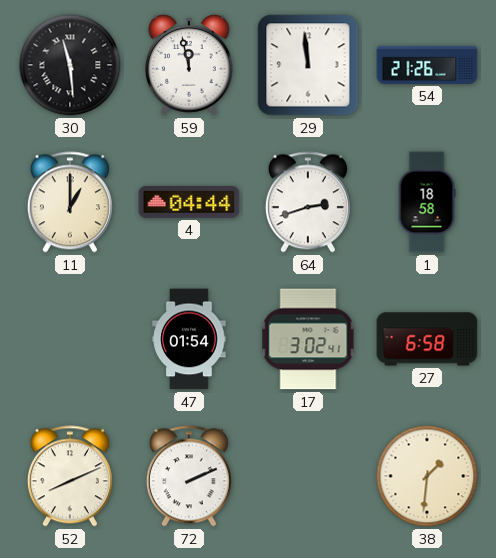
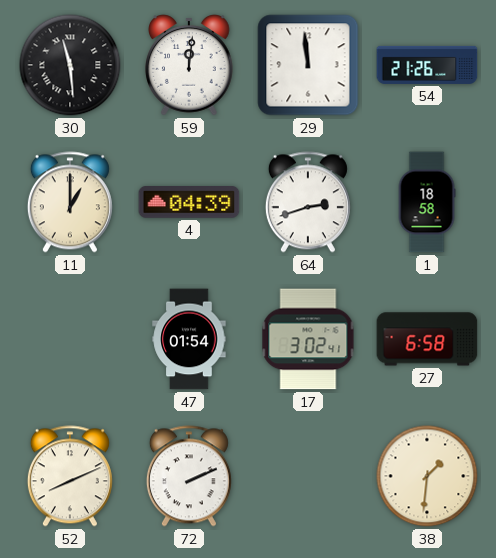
59: 11:58 -> 12:01
4: 04:44 -> 04:39
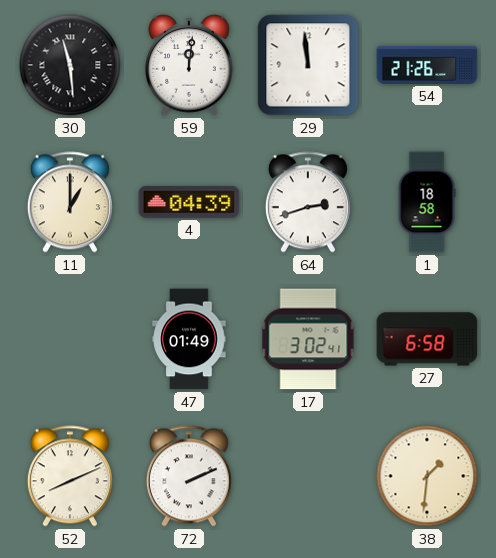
47: 01:54 -> 01:49
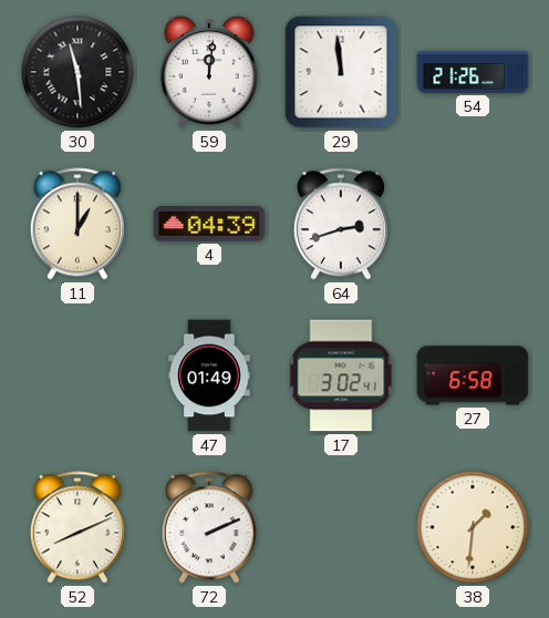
1: 18:58 -> none
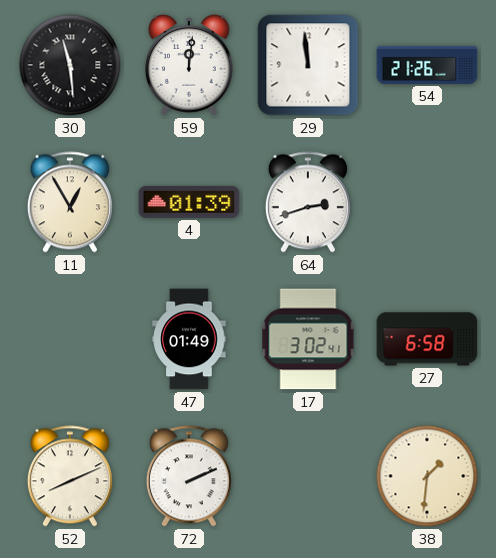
11: 1:00 -> 12:55
4: 04:39 -> 01:39
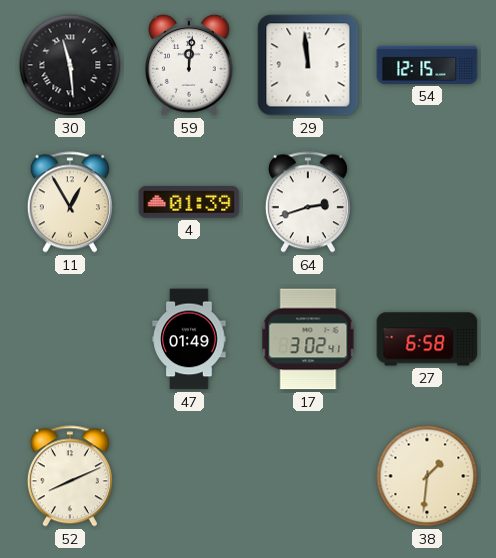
54: 21:26 -> 12:15
72: 2:11 -> none
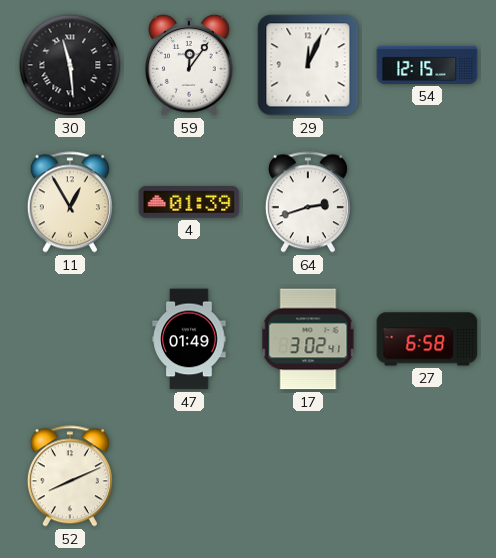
59: 12:01 -> 12:06
29: 11:59 -> 12:04
38: 1:31 -> none
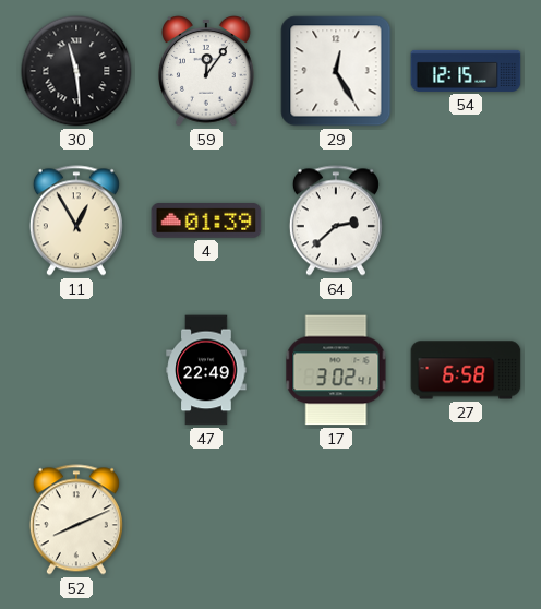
29: 12:04 -> 12:25
64: 2:42 -> 2:38
47: 01:49 -> 22:49
